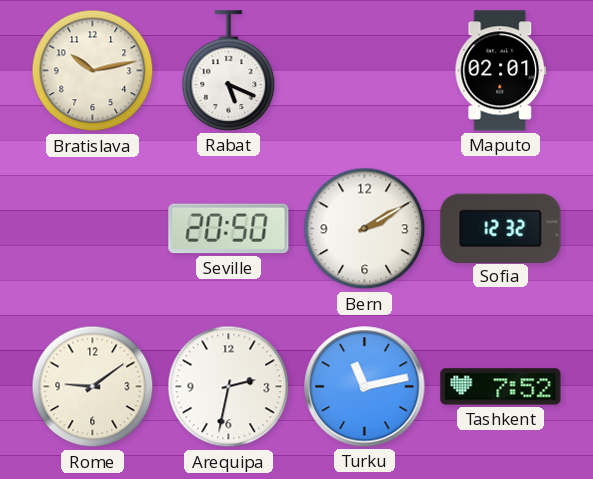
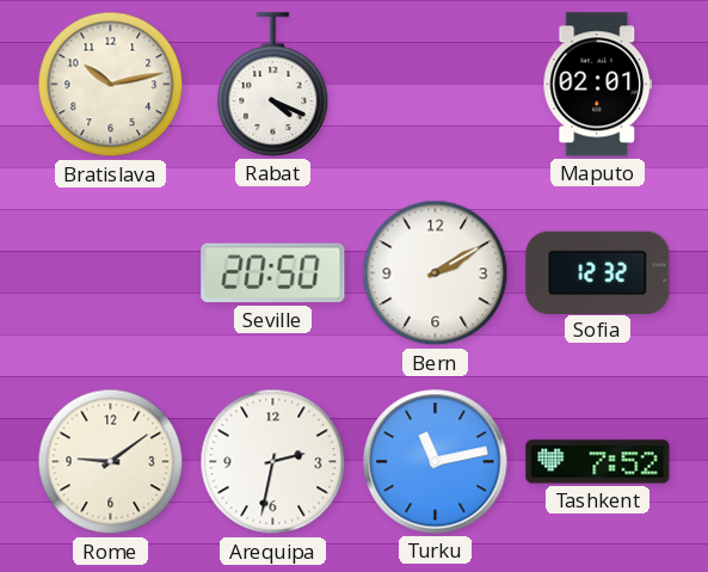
Rabat: 5:19 -> 4:19
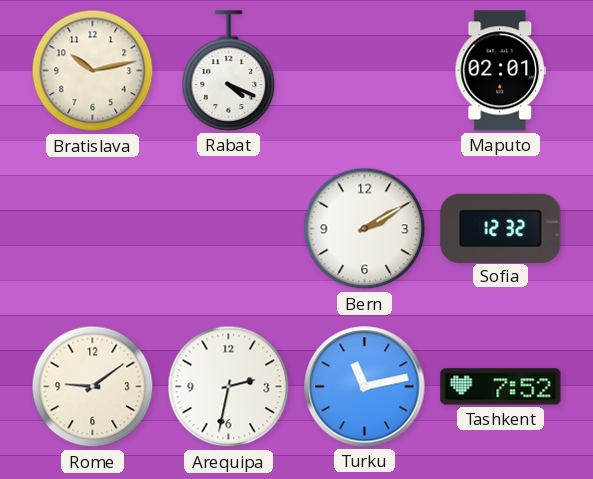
Seville: 20:50 -> none
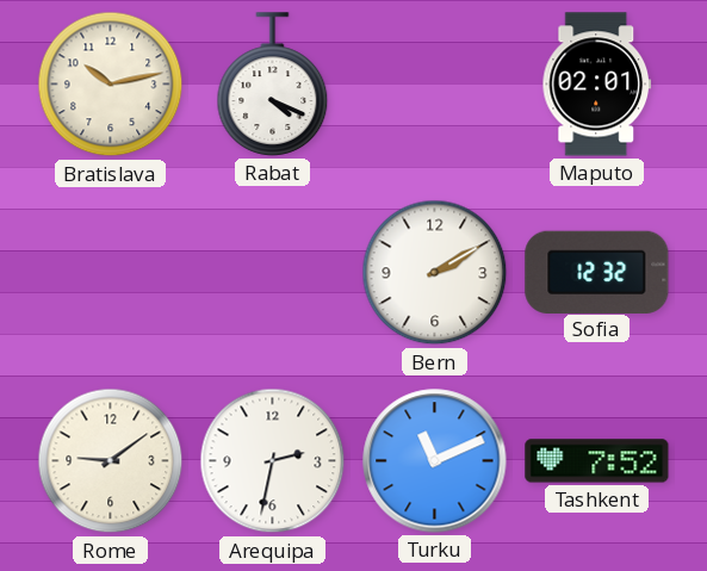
Turku: 11:13 -> 11:11
